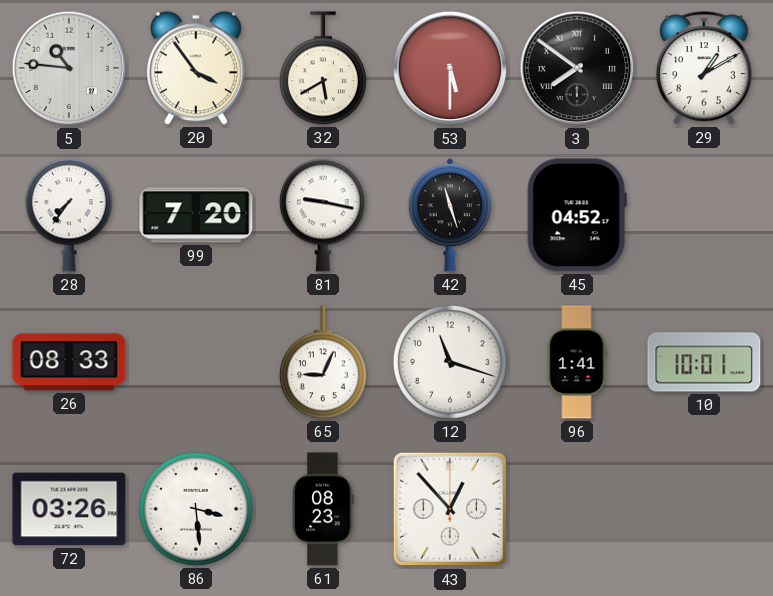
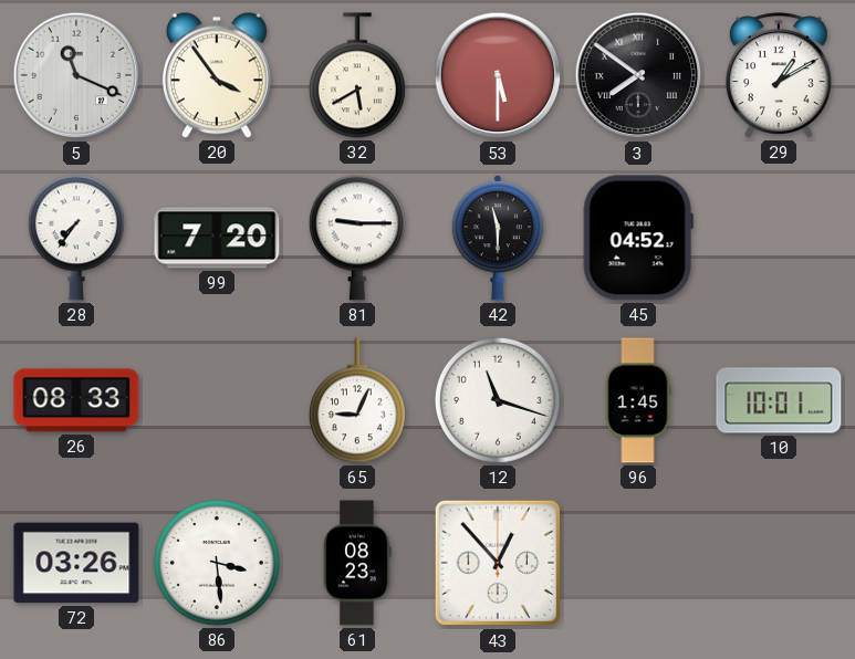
5: 10:46 -> 11:19
81: 9:17 -> 9:15
42: 11:27 -> 11:30
96: 1:41 -> 1:45
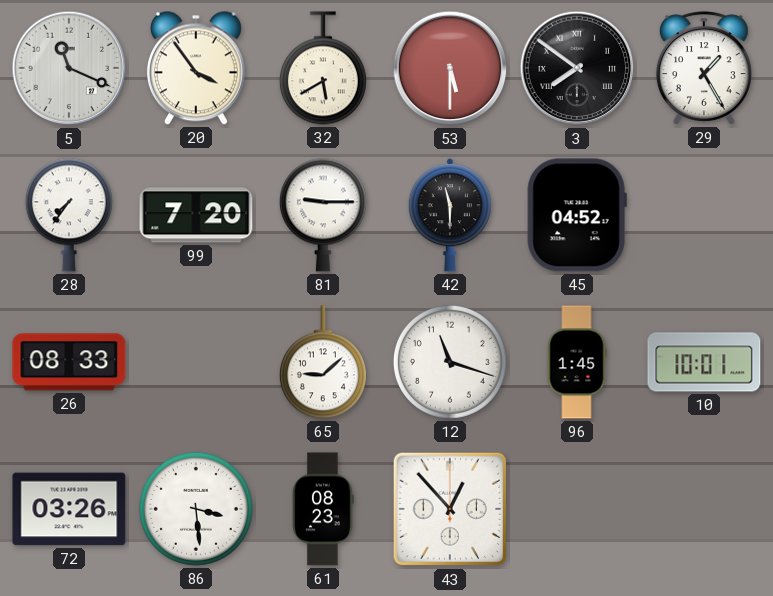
29: 1:10 -> 1:25
65: 9:04 -> 9:08
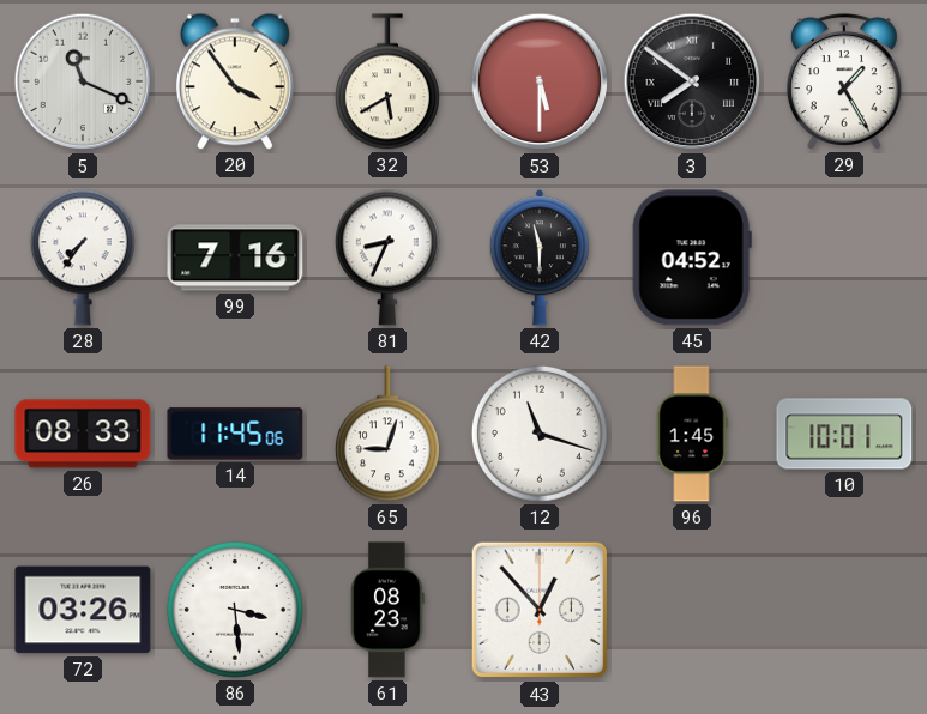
99: 7:20 -> 7:16
81: 9:15 -> 8:34
14: none -> 11:45
65: 9:08 -> 9:03
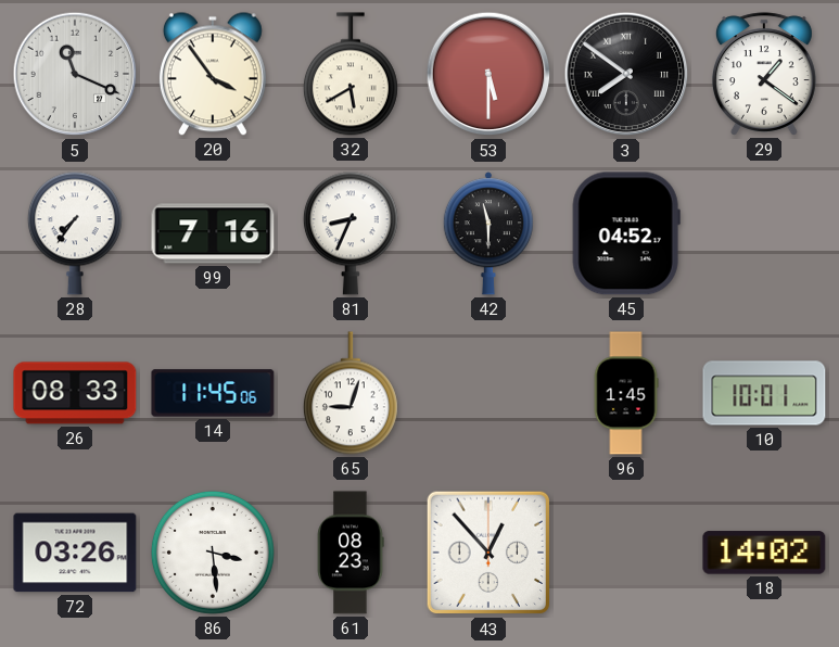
29: 1:25 -> 1:21
12: 11:18 -> none
18: none -> 14:02
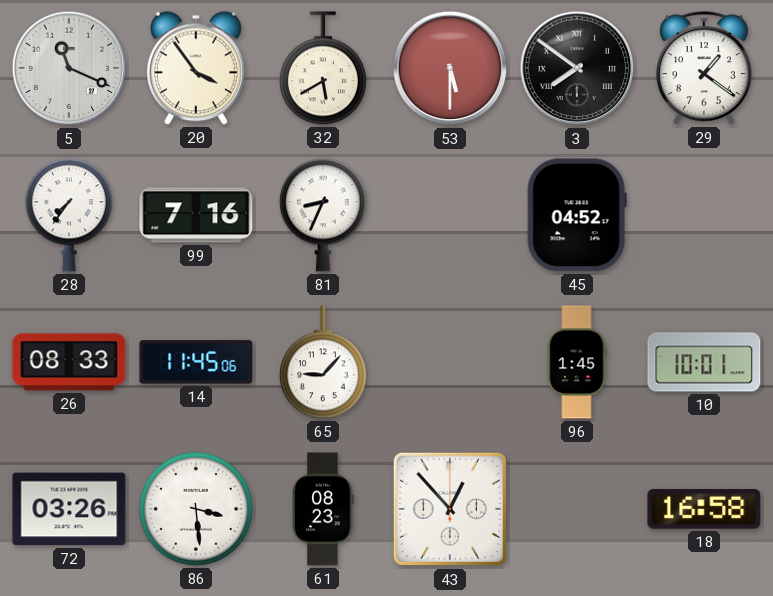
42: 11:30 -> none
65: 9:03 -> 9:07
18: 14:02 -> 16:58
